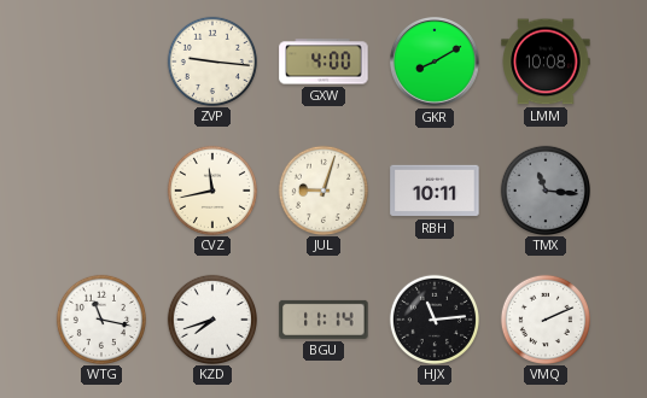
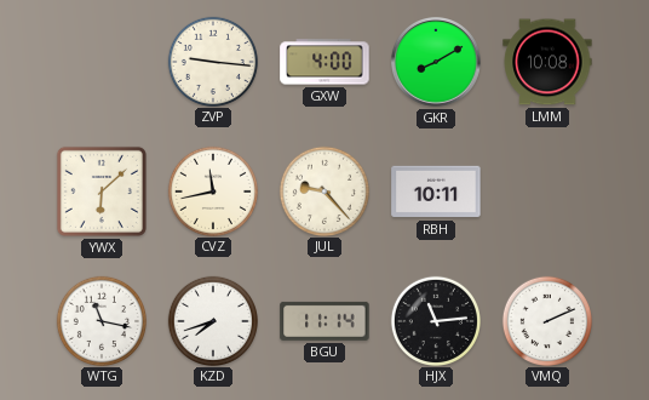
YWX: none -> 6:08
JUL: 9:03 -> 9:23
TMX: 11:16 -> none
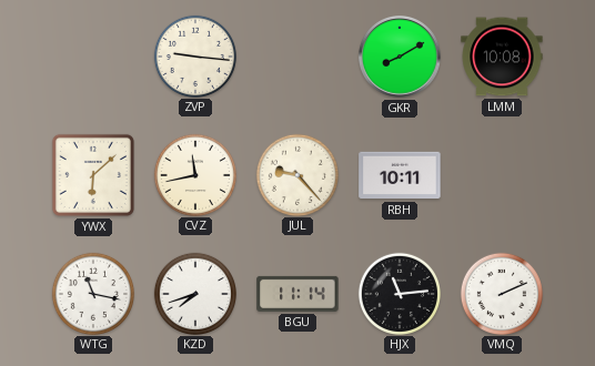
GXW: 4:00 -> none
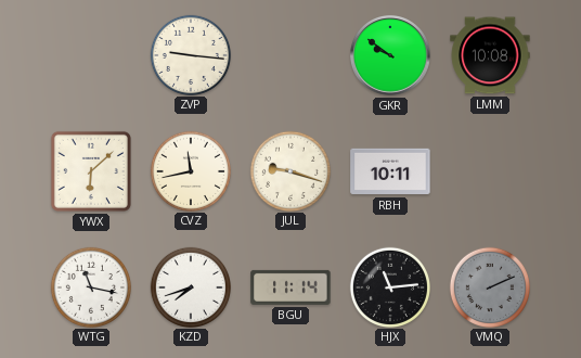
GKR: 8:10 -> 9:51
JUL: 9:23 -> 9:18
VMQ dial: white -> grey
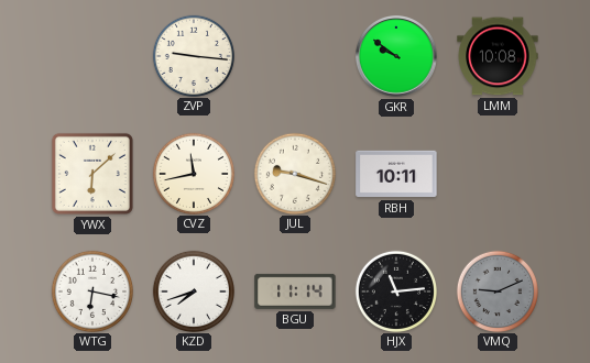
WTG: 11:17 -> 6:17
VMQ: 2:11 -> 9:11
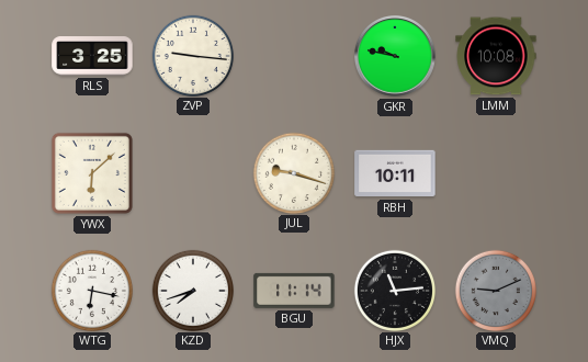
RLS: none -> 3:25
GKR: 9:51 -> 9:47
CVZ: 11:43 -> none
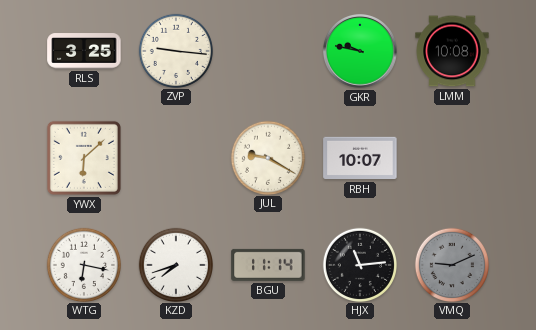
JUL: 9:18 -> 9:20
RBH: 10:11 -> 10:07
